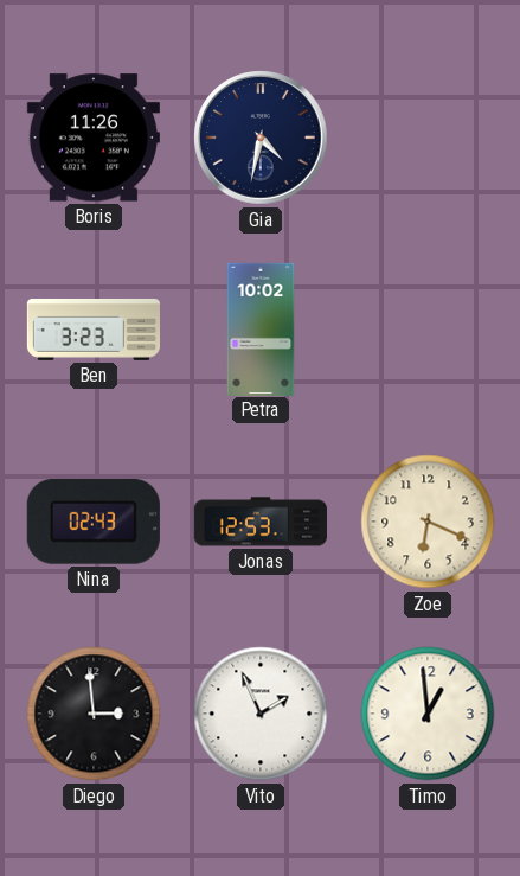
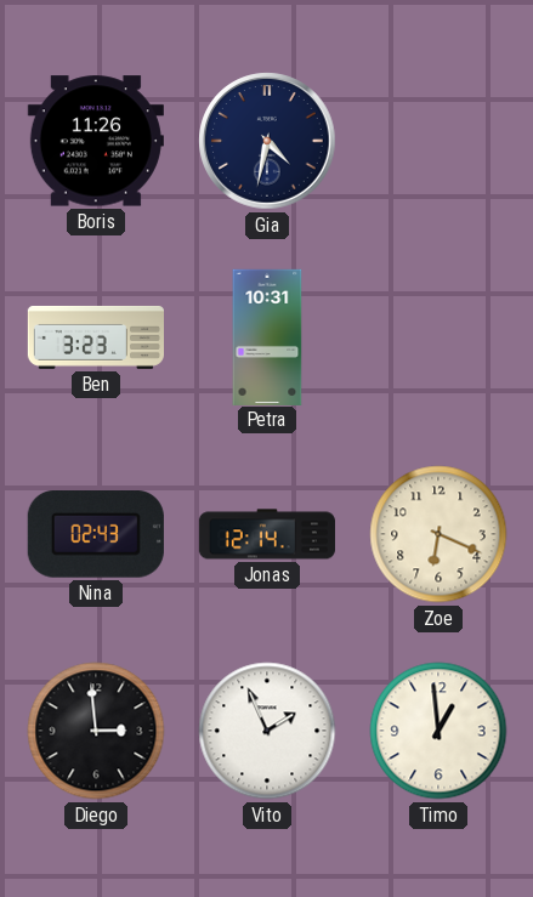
Petra: 10:02 -> 10:31
Jonas: 12:53 -> 12:14
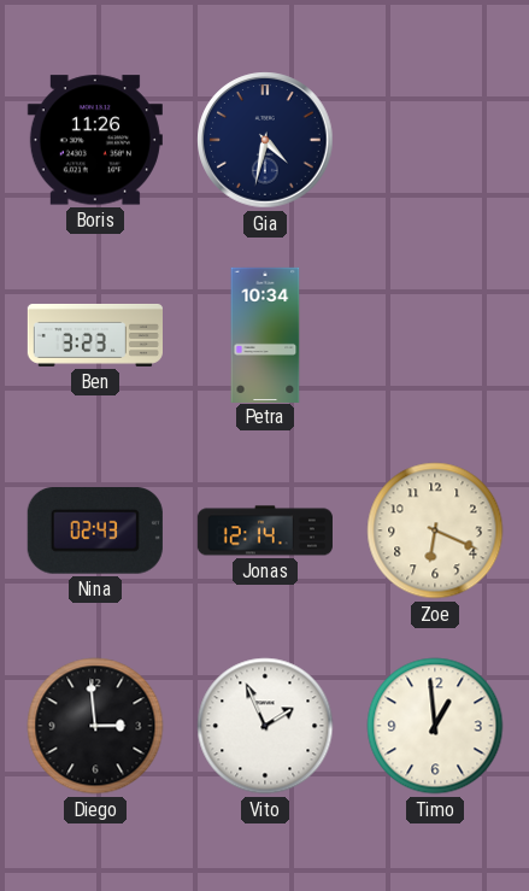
Petra: 10:31 -> 10:34
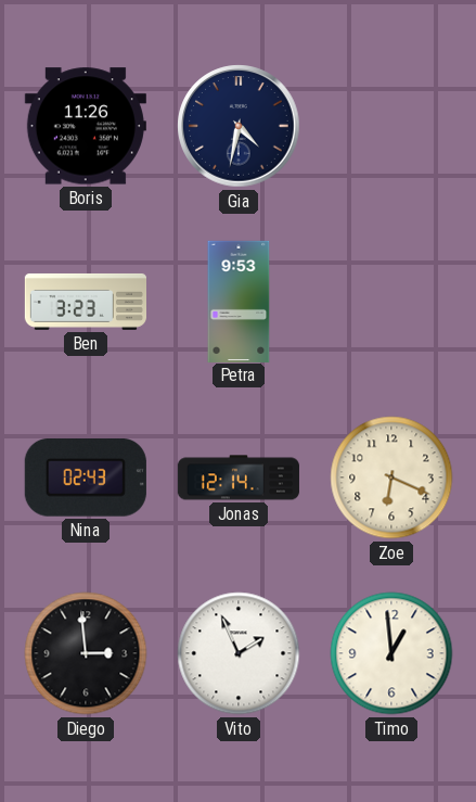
Petra: 10:34 -> 9:53
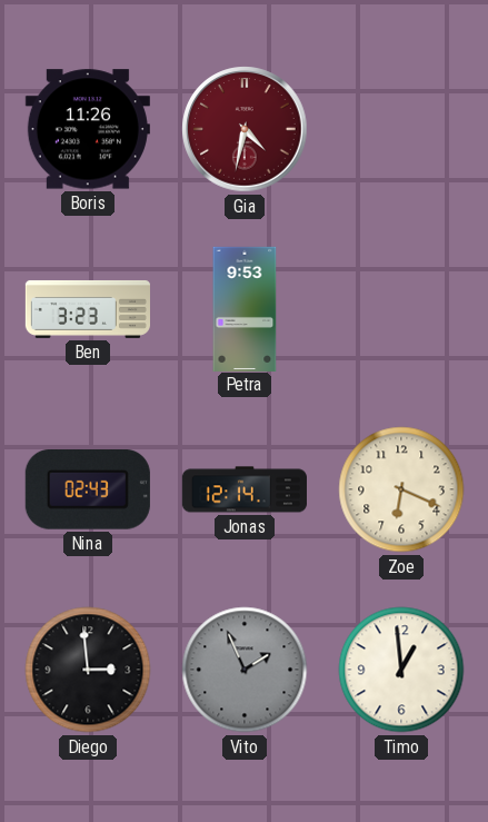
Gia dial: navy -> burgundy
Vito dial: white -> grey
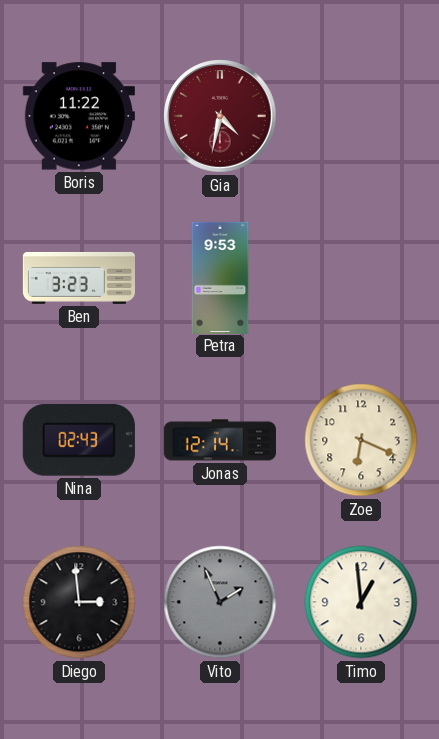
Boris: 11:26 -> 11:22
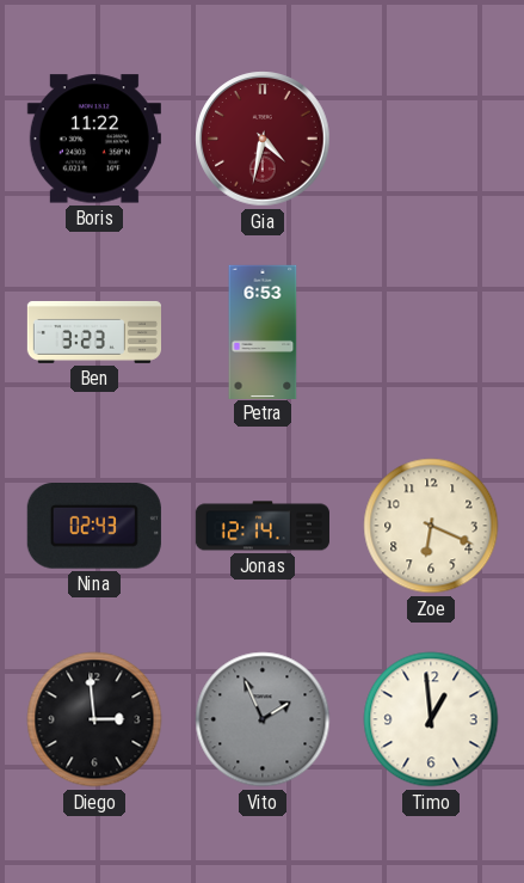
Petra: 9:53 -> 6:53
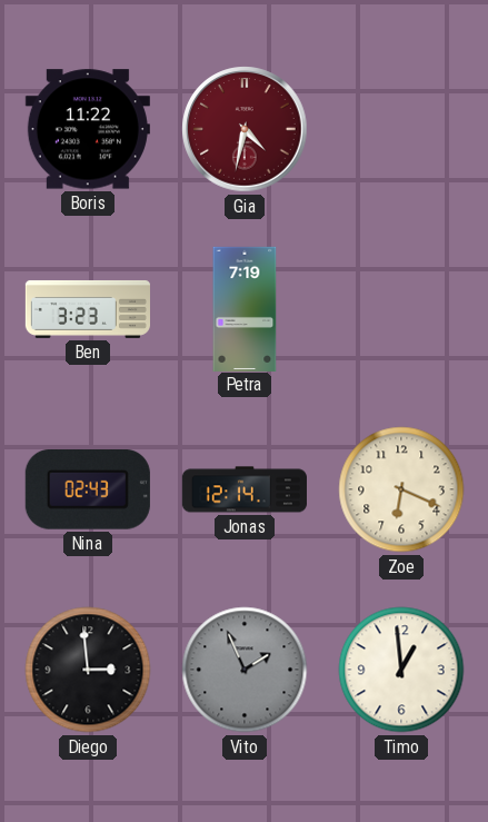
Petra: 6:53 -> 7:19
